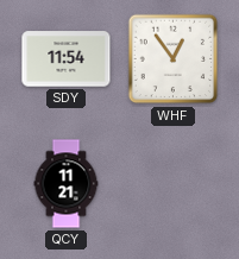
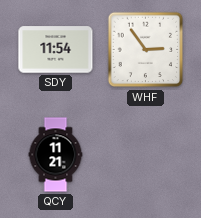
WHF: 12:54 -> 2:54
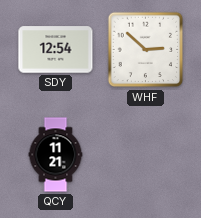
SDY: 11:54 -> 12:54
WHF: 2:54 -> 2:52
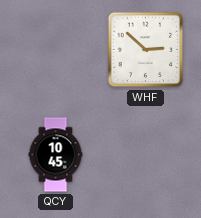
SDY: 12:54 -> none
QCY: 11:21 -> 10:45
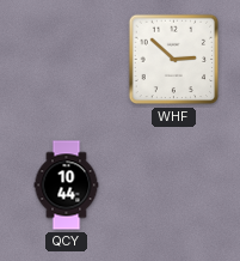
QCY: 10:45 -> 10:44
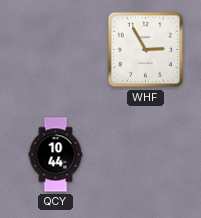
WHF: 2:52 -> 2:55
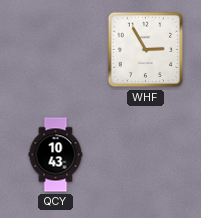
QCY: 10:44 -> 10:43
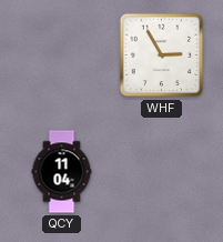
QCY: 10:43 -> 11:04
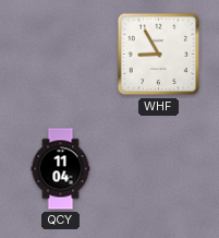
WHF: 2:55 -> 8:55
